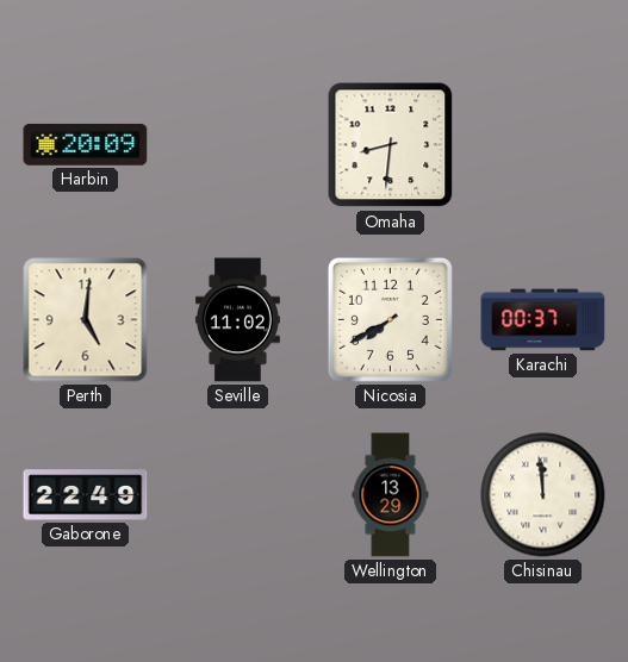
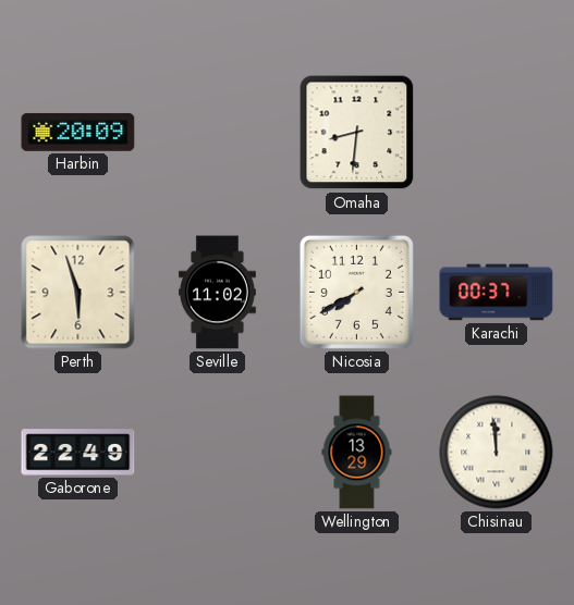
Perth: 5:01 -> 5:57
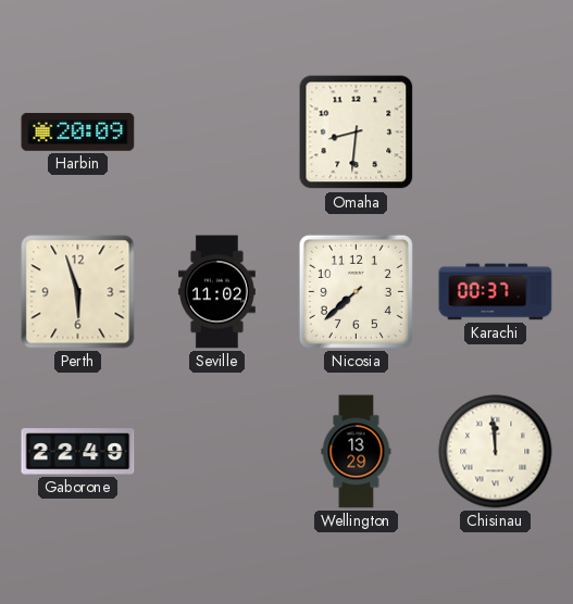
Nicosia: 7:40 -> 7:38
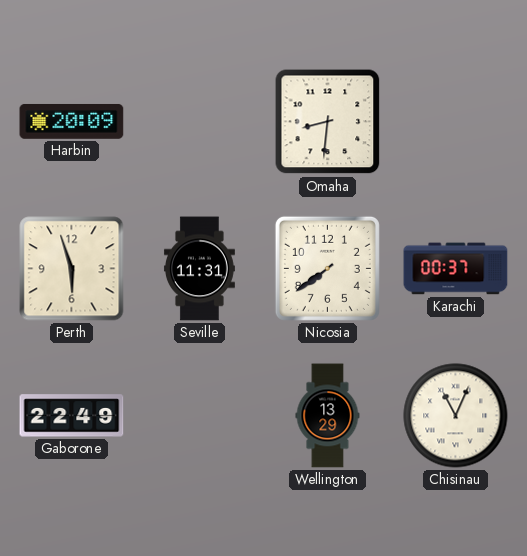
Seville: 11:02 -> 11:31
Nicosia: 7:38 -> 7:39
Chisinau: 11:59 -> 11:04
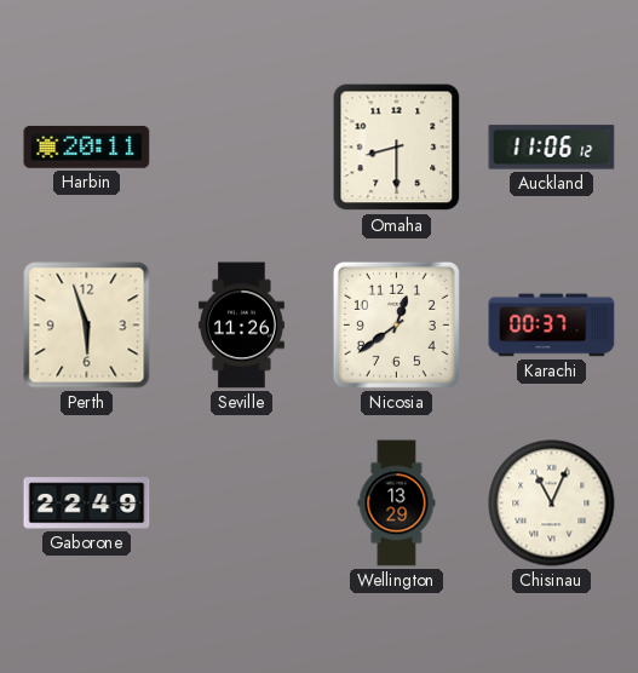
Harbin: 20:09 -> 20:11
Omaha: 8:31 -> 8:30
Auckland: none -> 11:06
Seville: 11:31 -> 11:26
Nicosia: 7:39 -> 12:39
